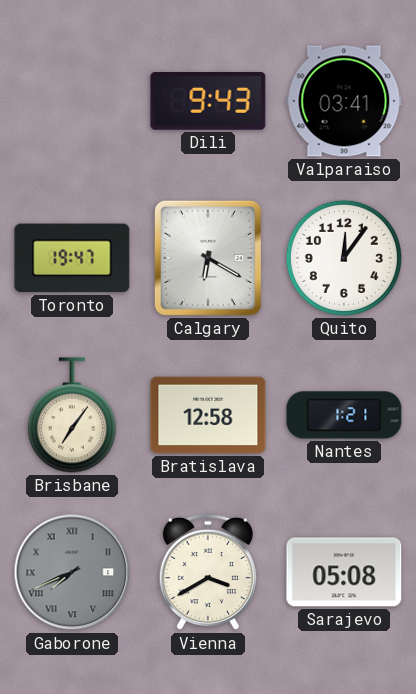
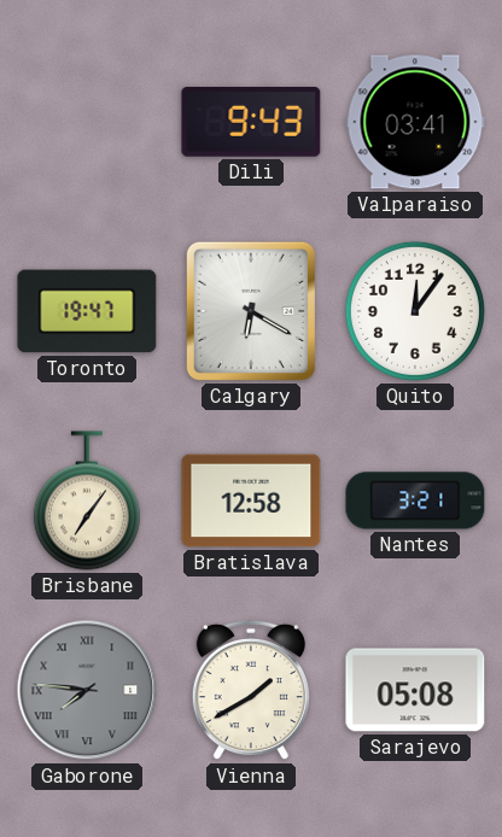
Nantes: 1:21 -> 3:21
Gaborone: 7:41 -> 7:46
Vienna: 3:40 -> 1:40
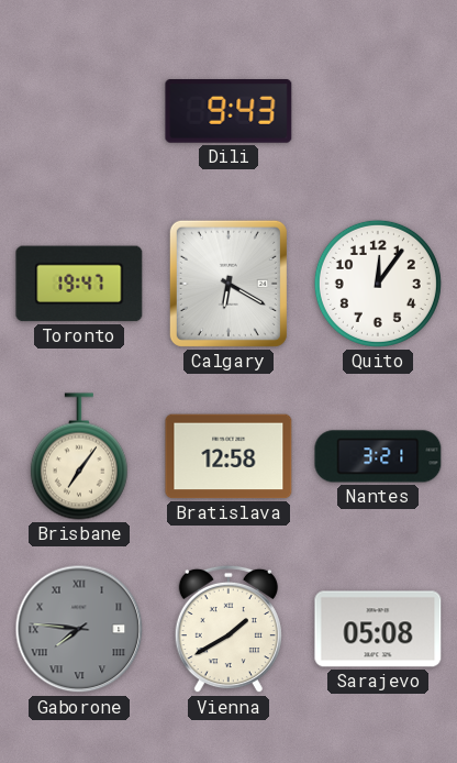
Valparaiso: 03:41 -> none
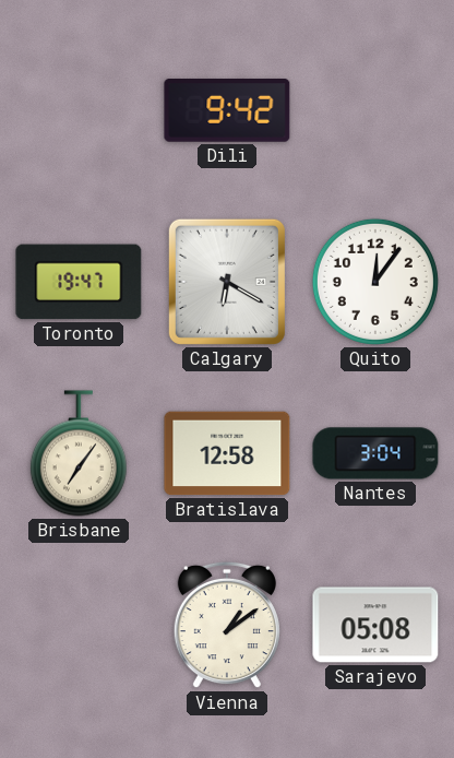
Dili: 9:43 -> 9:42
Nantes: 3:21 -> 3:04
Gaborone: 7:46 -> none
Vienna: 1:40 -> 1:09
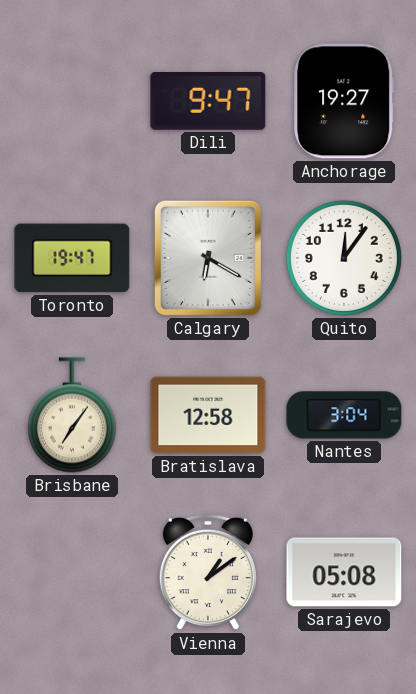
Dili: 9:42 -> 9:47
Anchorage: none -> 19:27
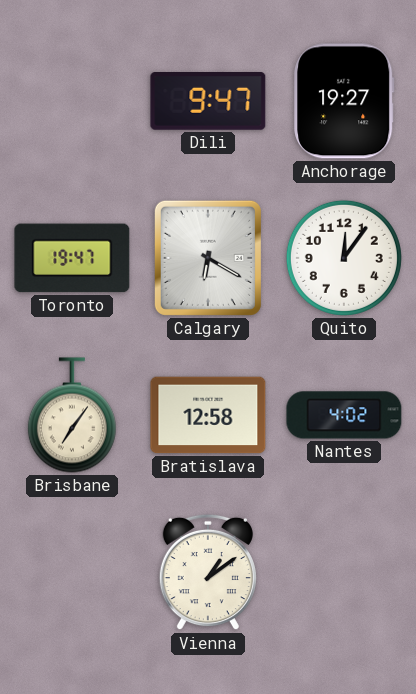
Nantes: 3:04 -> 4:02
Sarajevo: 05:08 -> none
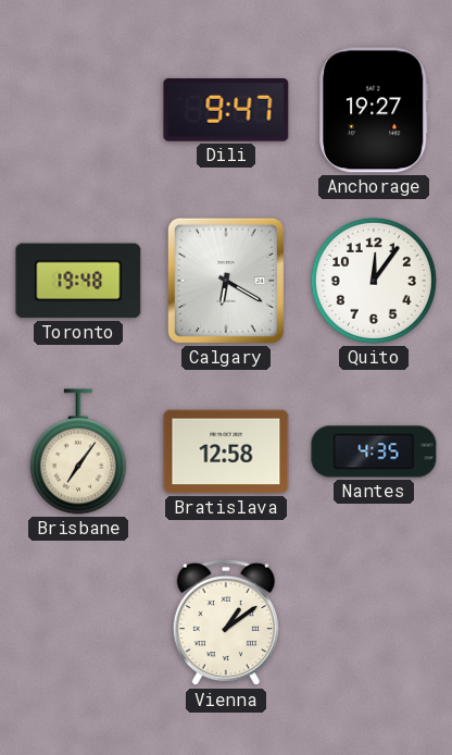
Toronto: 19:47 -> 19:48
Nantes: 4:02 -> 4:35
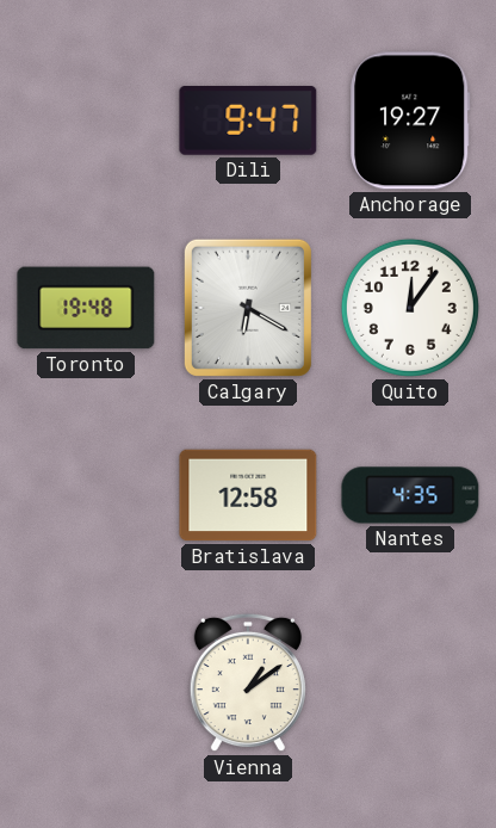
Brisbane: 7:06 -> none
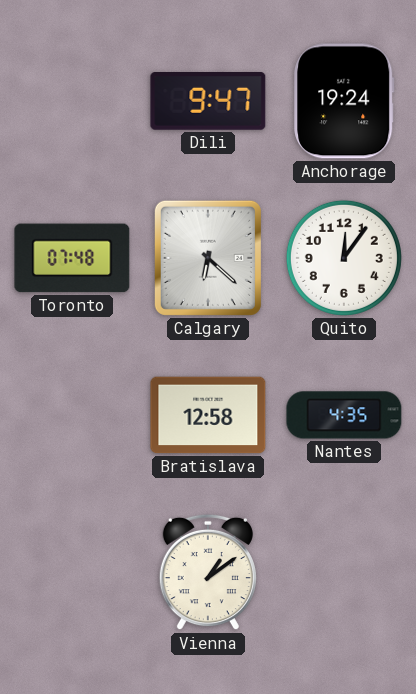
Anchorage: 19:27 -> 19:24
Toronto: 19:48 -> 07:48
Calgary: 6:20 -> 6:22
